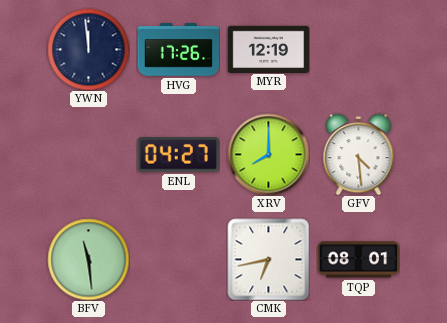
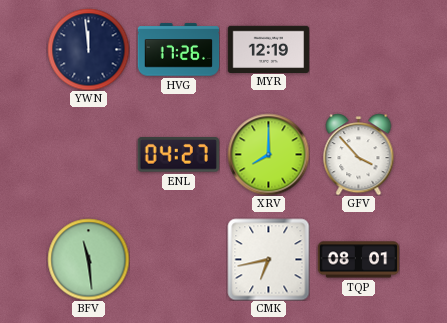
GFV: 4:29 -> 3:53
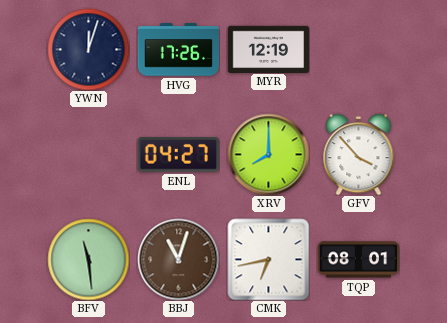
YWN: 11:59 -> 12:03
BBJ: none -> 11:03
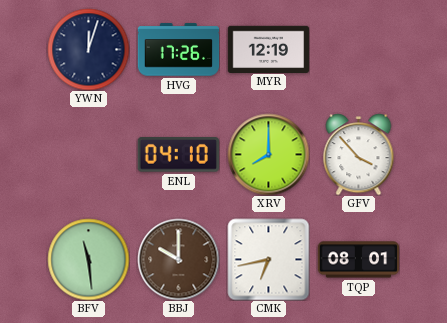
ENL: 04:27 -> 04:10
BBJ: 11:03 -> 10:00
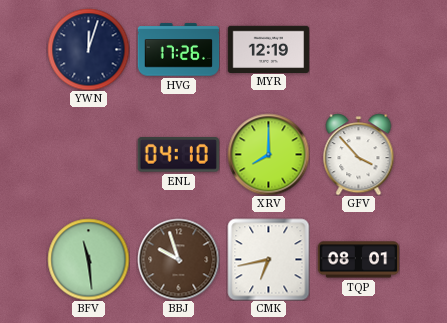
BBJ: 10:00 -> 9:57
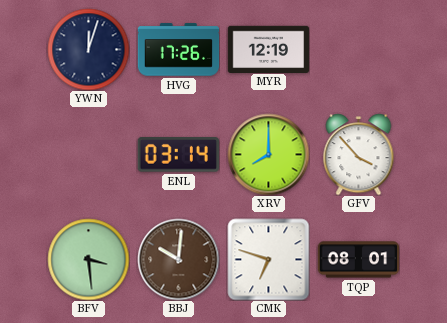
ENL: 04:10 -> 03:14
BFV: 11:29 -> 3:29
BBJ: 9:57 -> 10:01
CMK: 6:43 -> 6:48
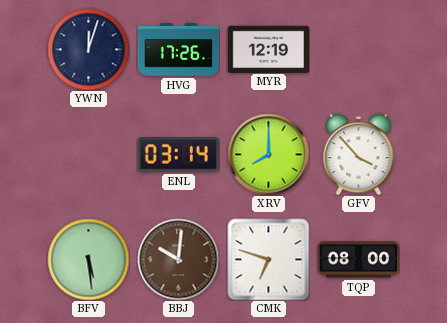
BFV: 3:29 -> 5:29
TQP: 08:01 -> 08:00
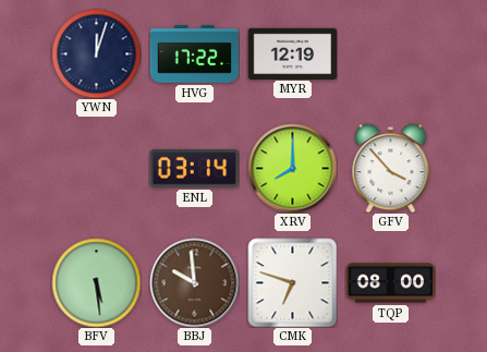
HVG: 17:26 -> 17:22
BBJ: 10:01 -> 9:59
